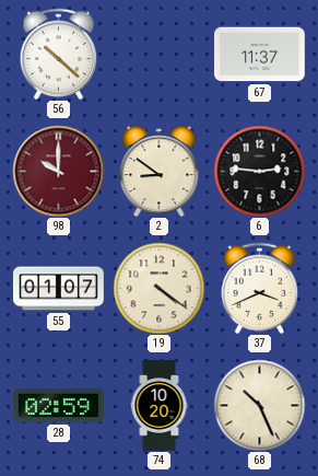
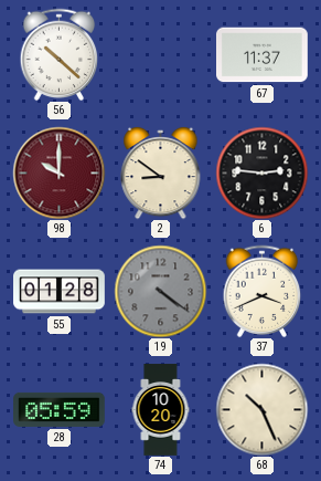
55: 01:07 -> 01:28
19 dial: cream -> grey
28: 02:59 -> 05:59
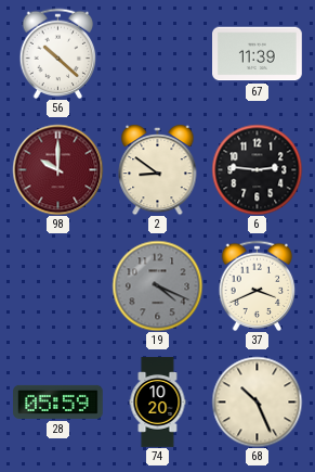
67: 11:37 -> 11:39
55: 01:28 -> none
19: 4:21 -> 4:19
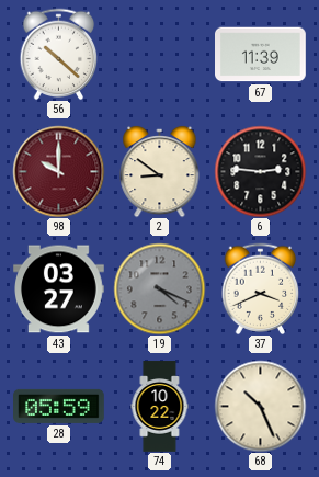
43: none -> 03:27
74: 10:20 -> 10:22
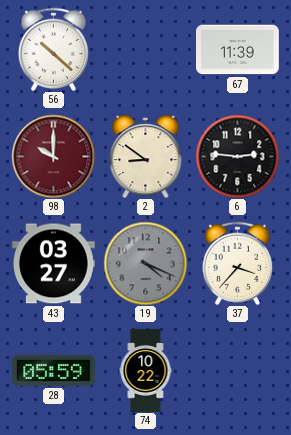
37: 3:41 -> 3:37
68: 10:26 -> none
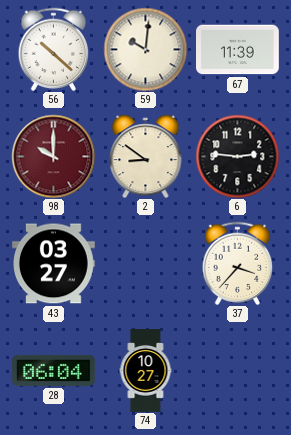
59: none -> 10:01
19: 4:19 -> none
28: 05:59 -> 06:04
74: 10:22 -> 10:27
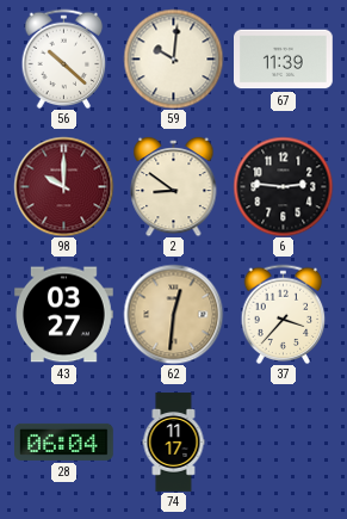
62: none -> 12:31
74: 10:27 -> 11:17
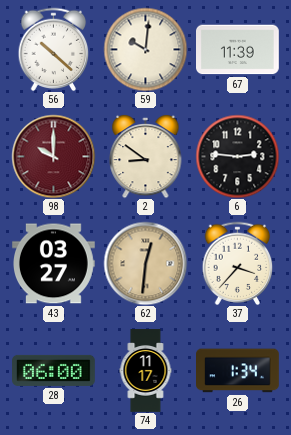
28: 06:04 -> 06:00
26: none -> 1:34
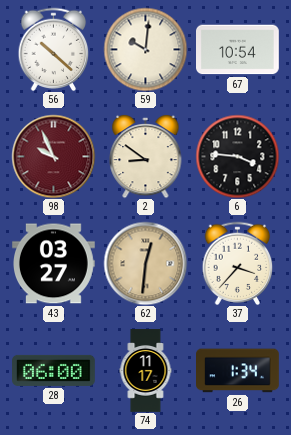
67: 11:39 -> 10:54
98: 10:00 -> 9:56
6: 2:46 -> 3:46
